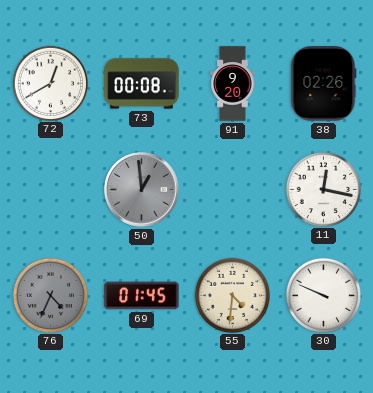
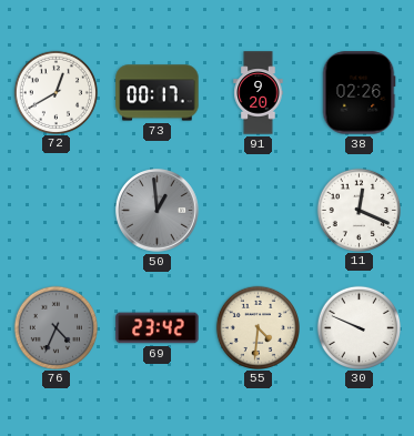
73: 00:08 -> 00:17
11: 12:17 -> 12:19
69: 01:45 -> 23:42
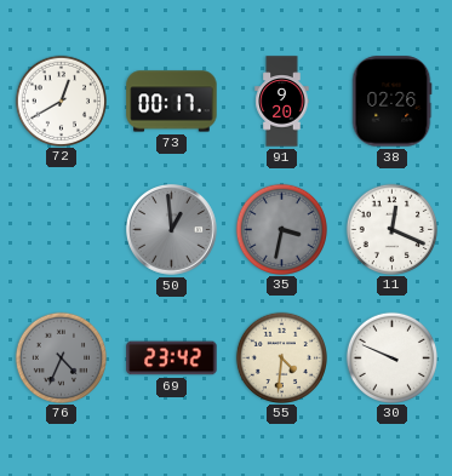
35: none -> 3:32
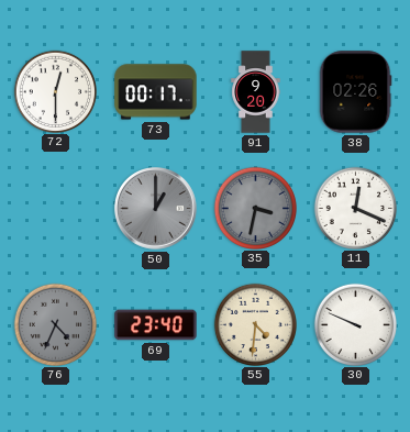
72: 12:40 -> 12:30
50: 12:59 -> 1:00
69: 23:42 -> 23:40
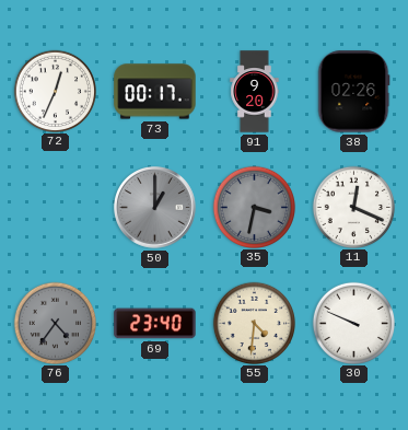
72: 12:30 -> 12:34
76: 4:34 -> 4:36
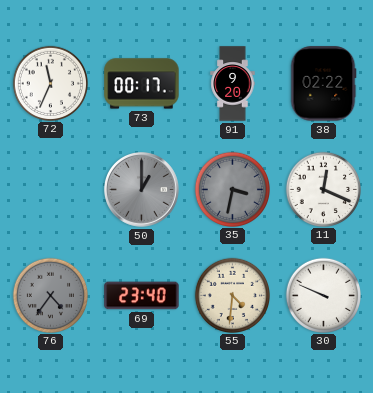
72: 12:34 -> 11:34
38: 02:26 -> 02:22
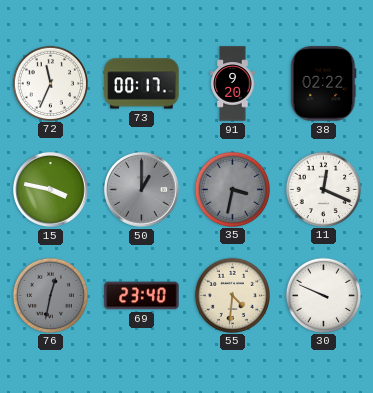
15: none -> 3:47
76: 4:36 -> 12:32
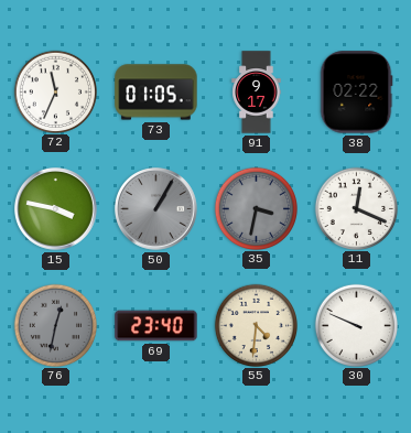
73: 00:17 -> 01:05
91: 9:20 -> 9:17
50: 1:00 -> 1:05
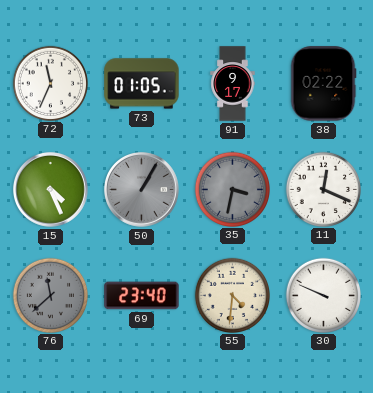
15: 3:47 -> 4:26
76: 12:32 -> 11:38
